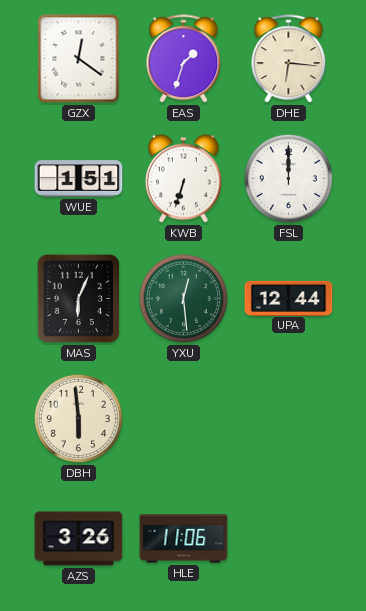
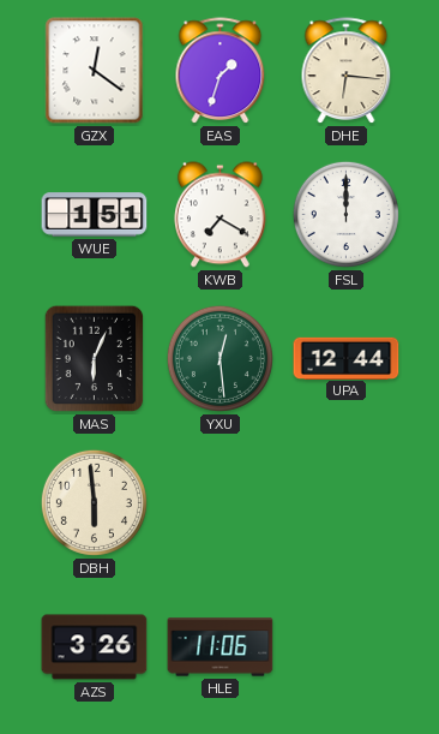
KWB: 6:33 -> 7:20
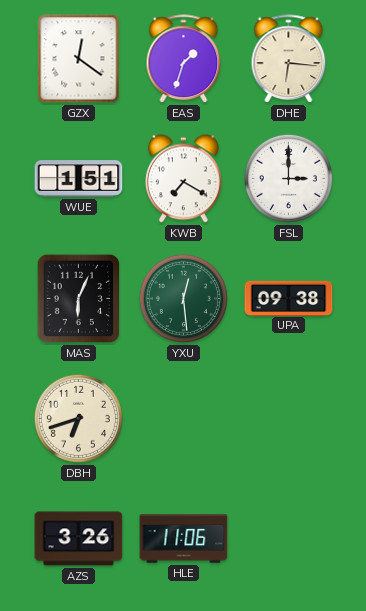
FSL: 12:00 -> 3:00
UPA: 12:44 -> 09:38
DBH: 5:59 -> 6:42
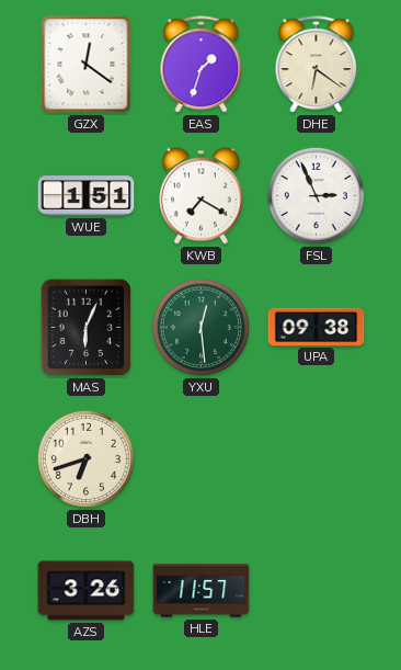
DHE: 6:16 -> 6:21
FSL: 3:00 -> 2:56
HLE: 11:06 -> 11:57
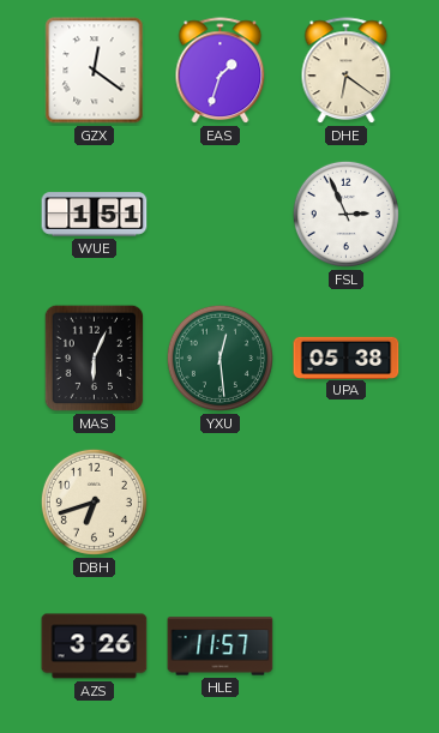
KWB: 7:20 -> none
UPA: 09:38 -> 05:38
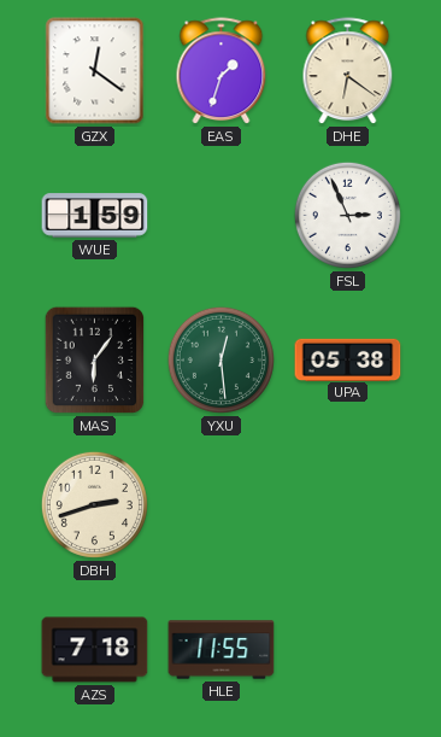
WUE: 1:51 -> 1:59
MAS: 6:04 -> 6:06
DBH: 6:42 -> 2:42
AZS: 3:26 -> 7:18
HLE: 11:57 -> 11:55
